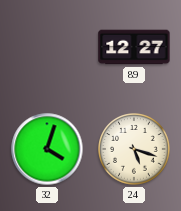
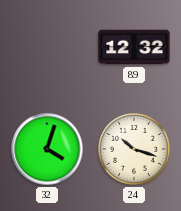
89: 12:27 -> 12:32
24: 5:18 -> 10:18
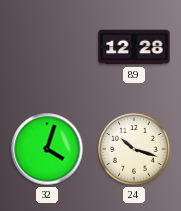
89: 12:32 -> 12:28
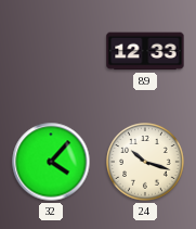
89: 12:28 -> 12:33
32: 4:03 -> 4:07
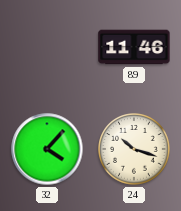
89: 12:33 -> 11:46
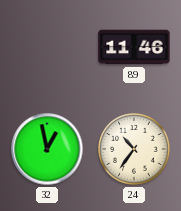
32: 4:07 -> 12:58
24: 10:18 -> 10:36
